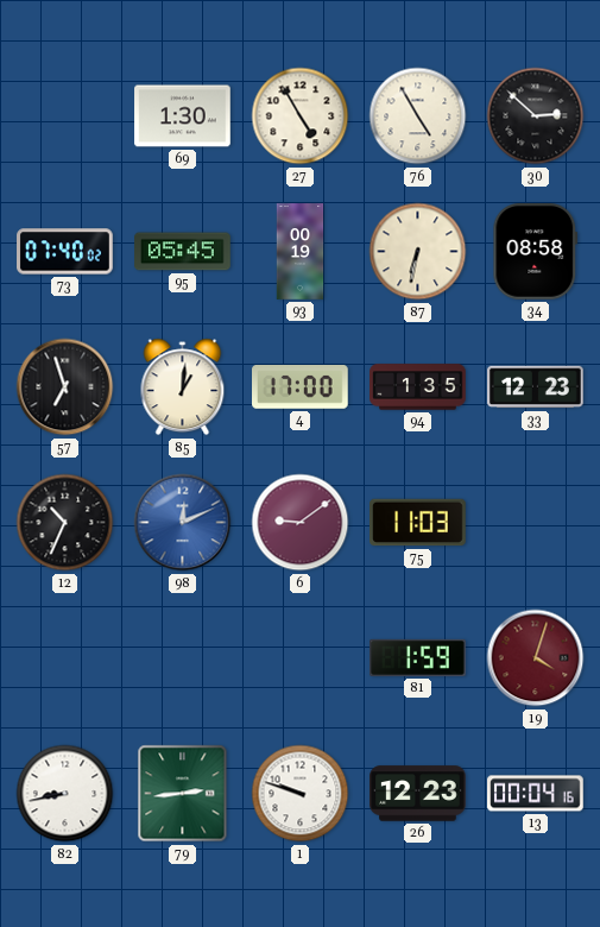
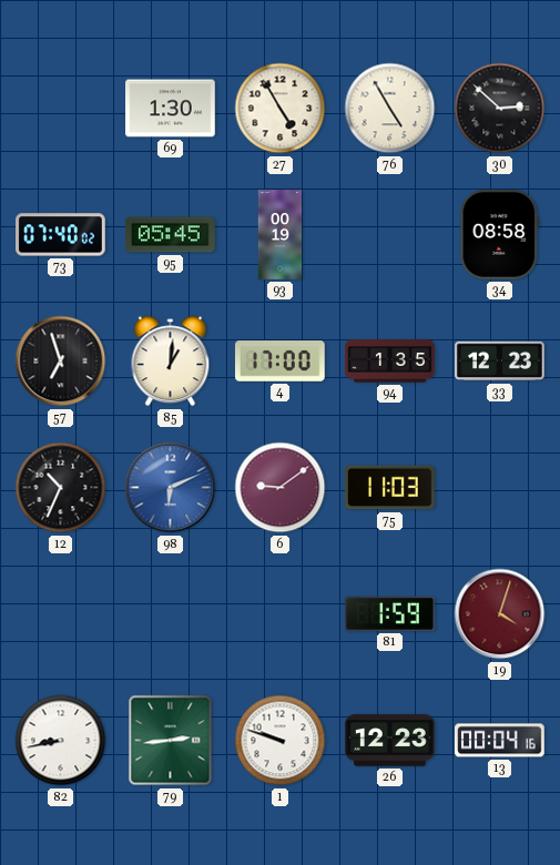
87: 6:32 -> none
98: 12:11 -> 6:11
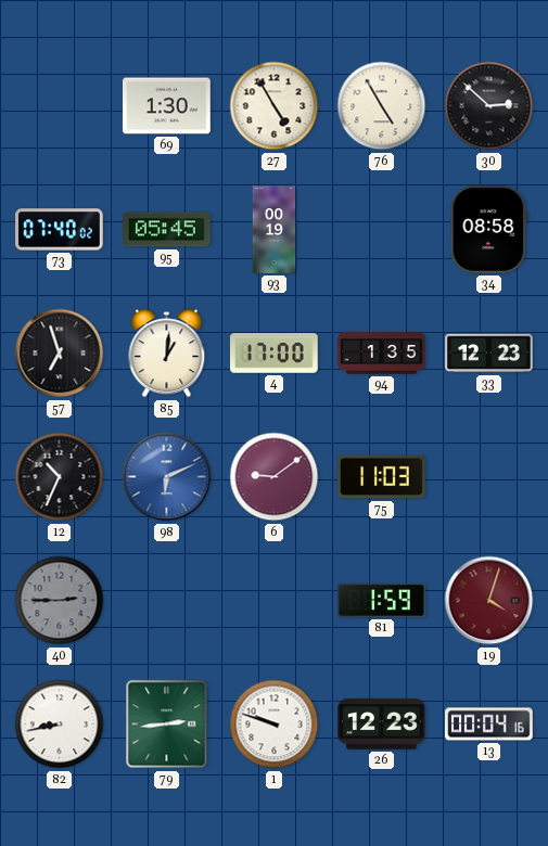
40: none -> 2:45
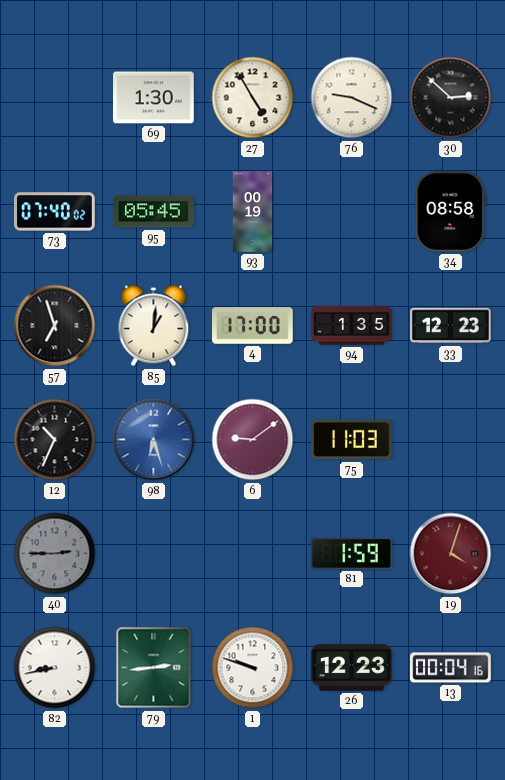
76: 4:55 -> 9:19
98: 6:11 -> 6:27
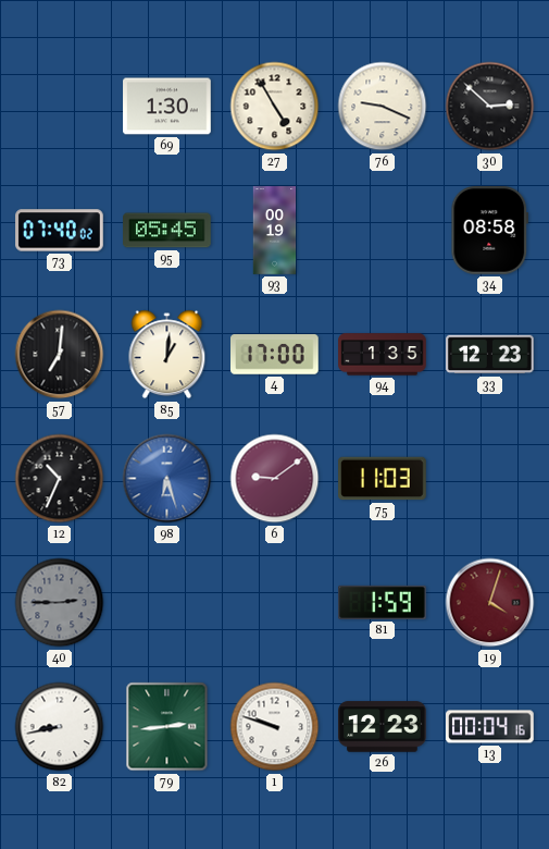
57: 6:57 -> 7:01
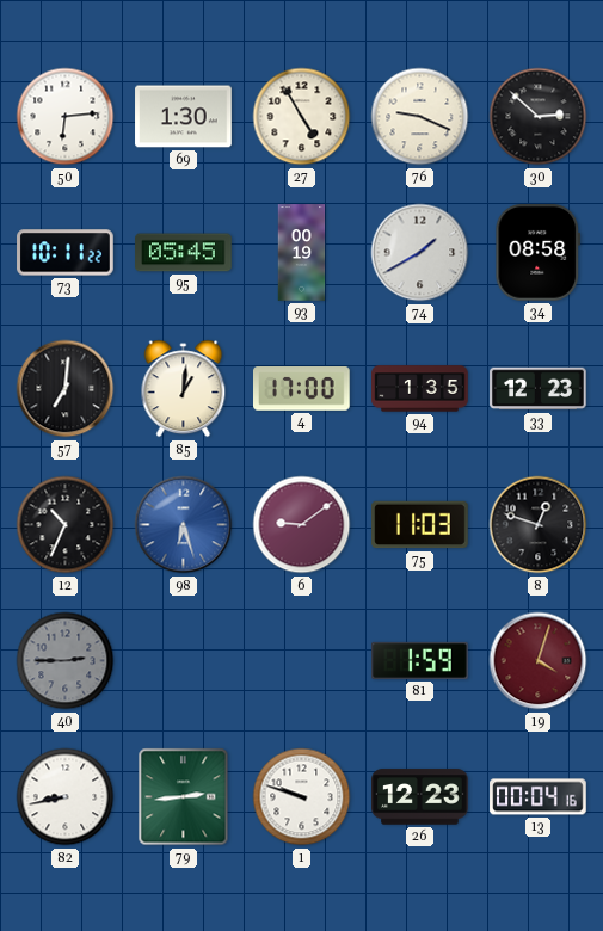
50: none -> 6:14
73: 07:40 -> 10:11
74: none -> 1:40
8: none -> 12:48
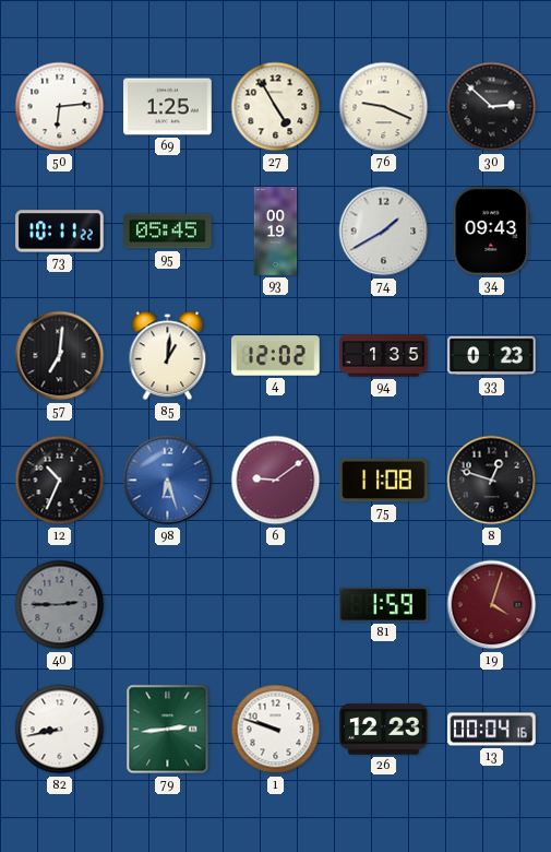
69: 1:30 -> 1:25
34: 08:58 -> 09:43
4: 17:00 -> 12:02
33: 12:23 -> 0:23
75: 11:03 -> 11:08
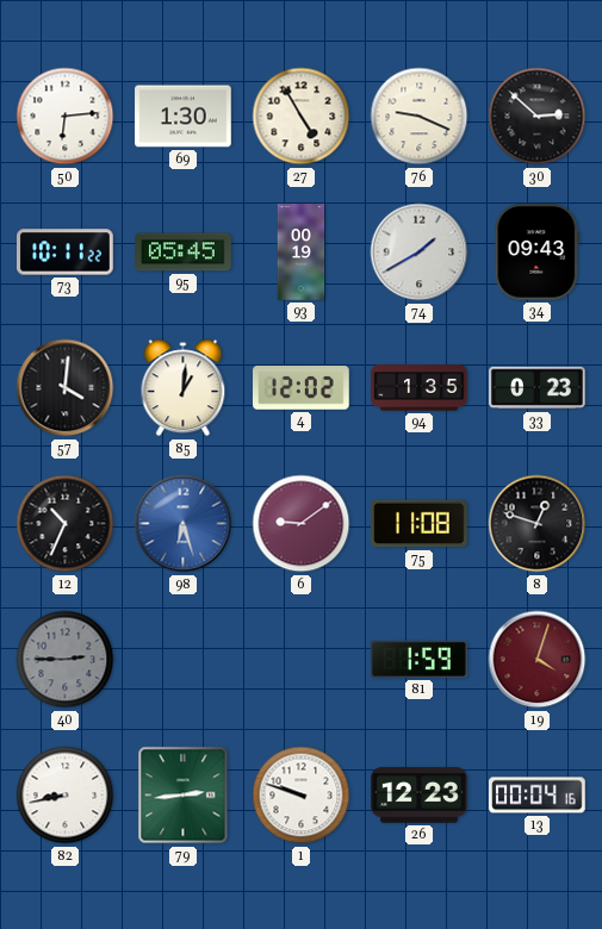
69: 1:25 -> 1:30
57: 7:01 -> 4:01
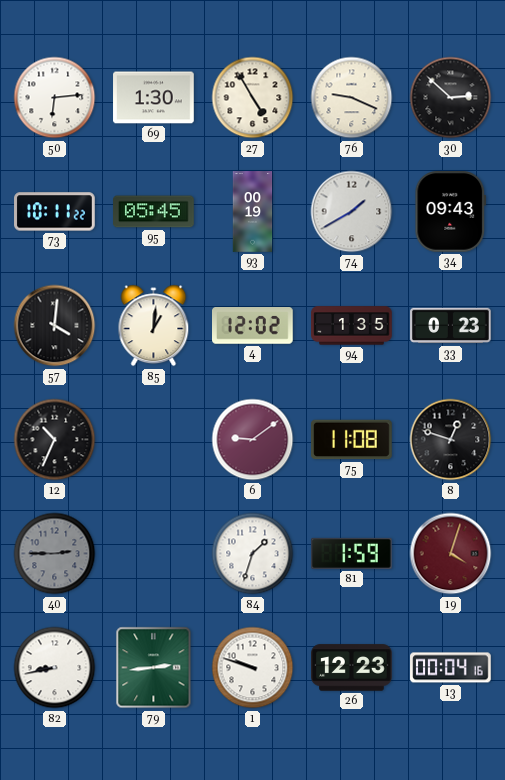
98: 6:27 -> none
84: none -> 1:33
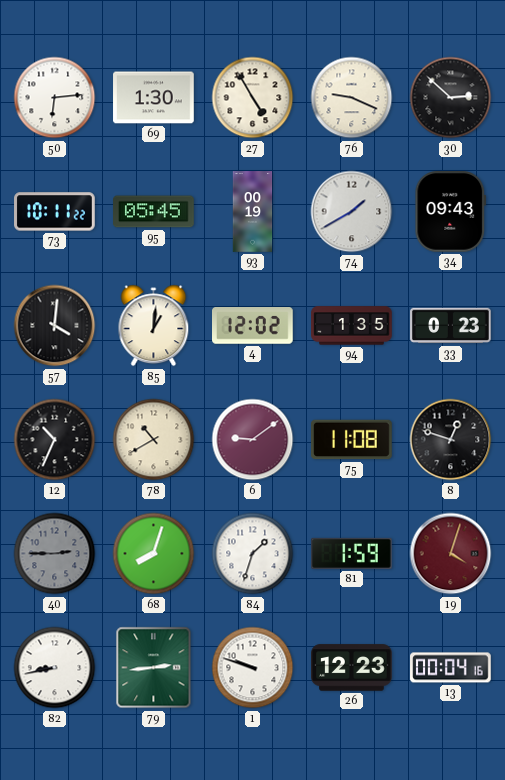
78: none -> 10:40
68: none -> 8:03
